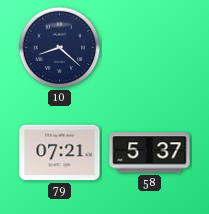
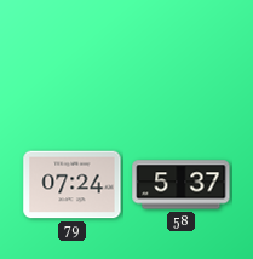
10: 8:22 -> none
79: 07:21 -> 07:24
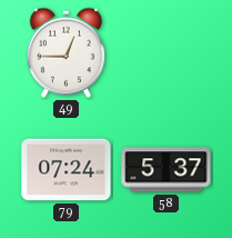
49: none -> 12:45
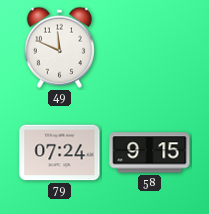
49: 12:45 -> 11:49
58: 5:37 -> 9:15
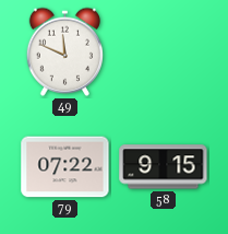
79: 07:24 -> 07:22
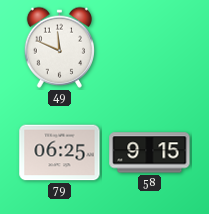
79: 07:22 -> 06:25
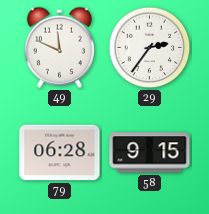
29: none -> 2:36
79: 06:25 -> 06:28
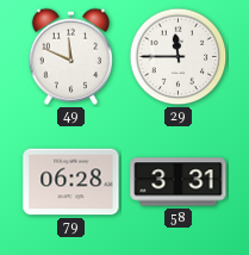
29: 2:36 -> 11:45
58: 9:15 -> 3:31
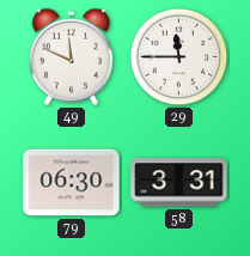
79: 06:28 -> 06:30
